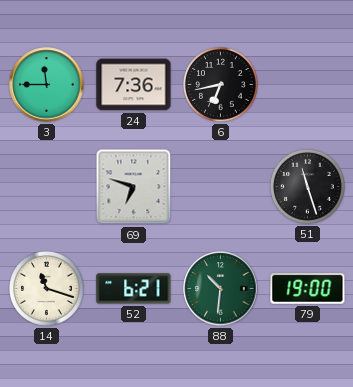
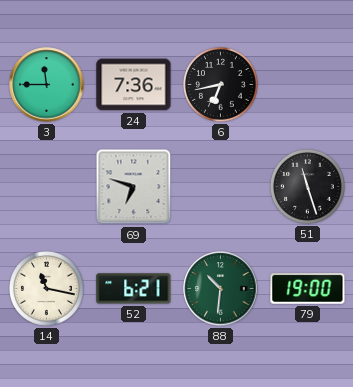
14: 11:18 -> 11:17
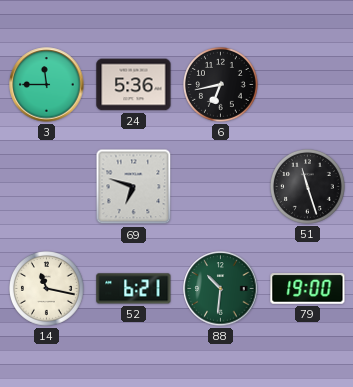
24: 7:36 -> 5:36
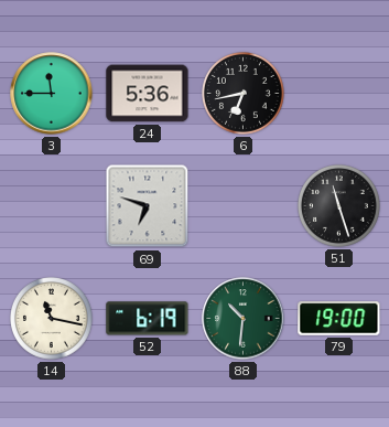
52: 6:21 -> 6:19
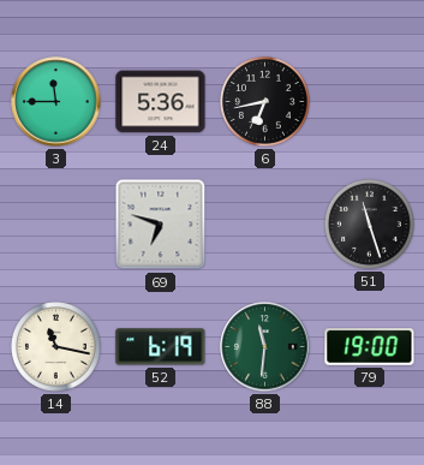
88: 10:31 -> 11:31
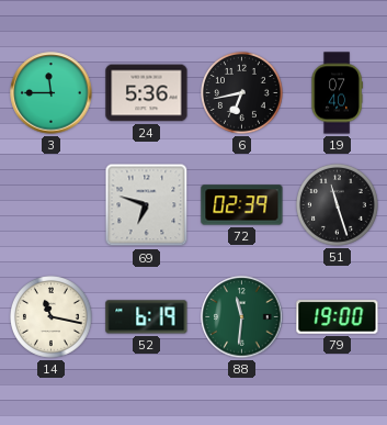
19: none -> 07:40
72: none -> 02:39
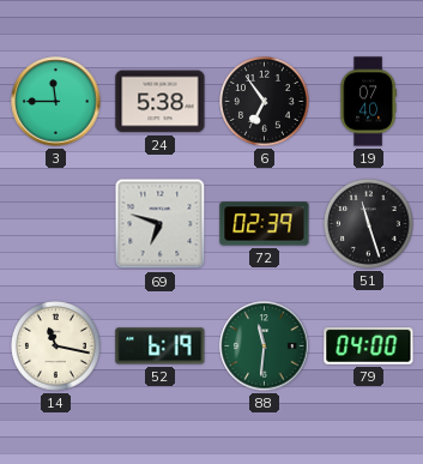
24: 5:36 -> 5:38
6: 6:43 -> 6:54
79: 19:00 -> 04:00
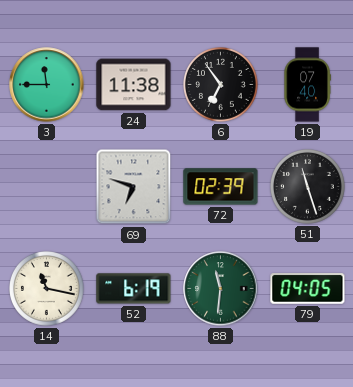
24: 5:38 -> 11:38
79: 04:00 -> 04:05
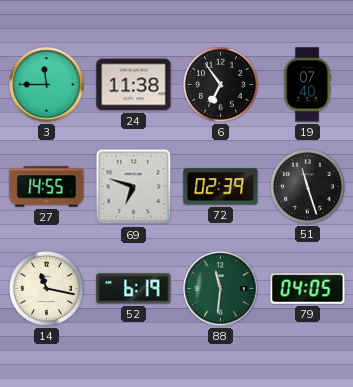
27: none -> 14:55
